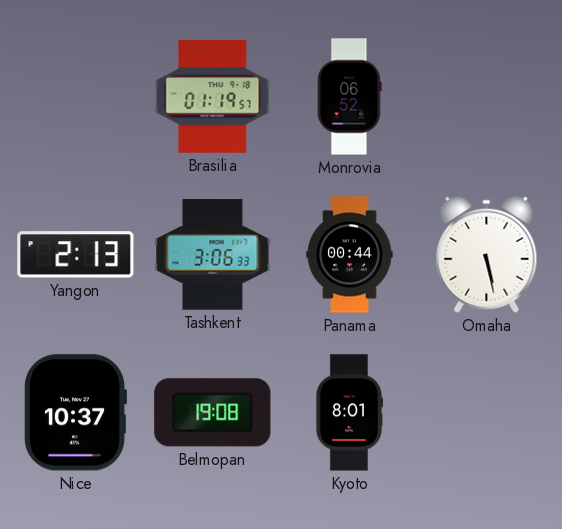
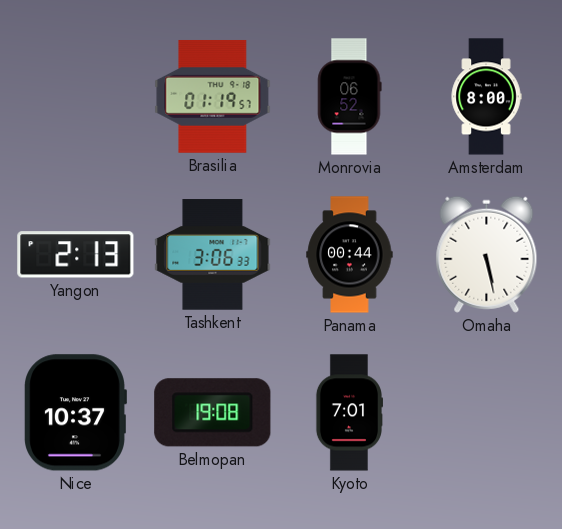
Amsterdam: none -> 8:00
Kyoto: 8:01 -> 7:01
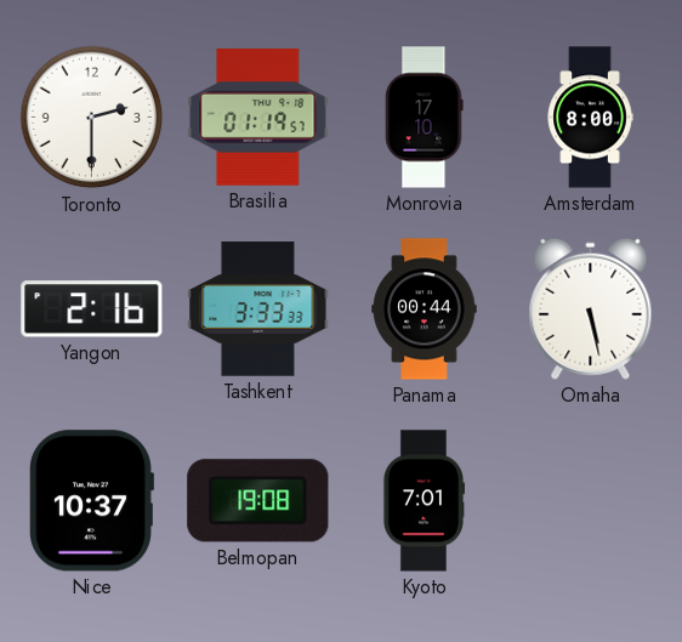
Toronto: none -> 2:30
Monrovia: 06:52 -> 17:10
Yangon: 2:13 -> 2:16
Tashkent: 3:06 -> 3:33
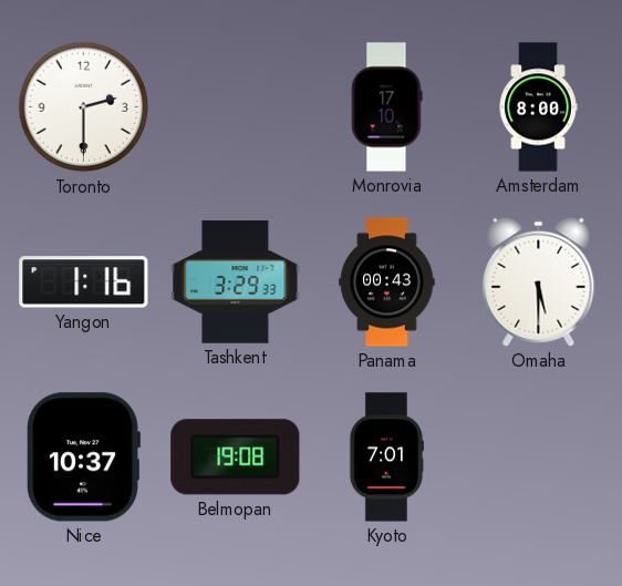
Brasilia: 01:19 -> none
Yangon: 2:16 -> 1:16
Tashkent: 3:33 -> 3:29
Panama: 00:44 -> 00:43
Omaha: 5:28 -> 5:30
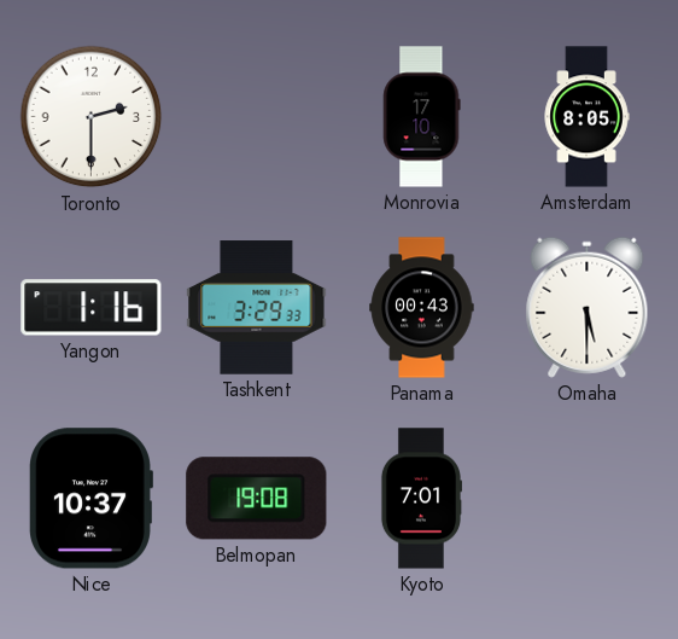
Amsterdam: 8:00 -> 8:05
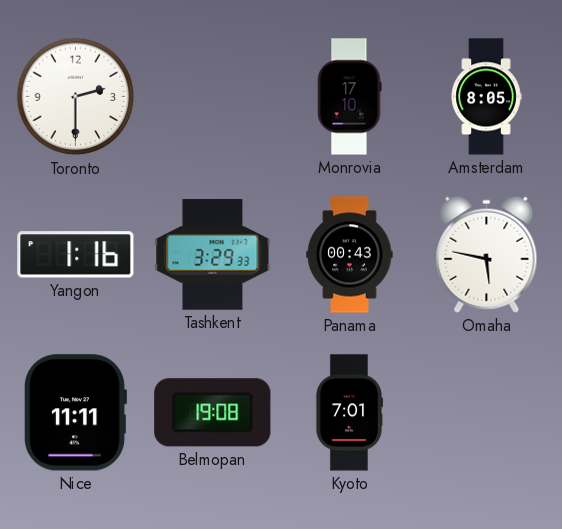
Omaha: 5:30 -> 5:47
Nice: 10:37 -> 11:11
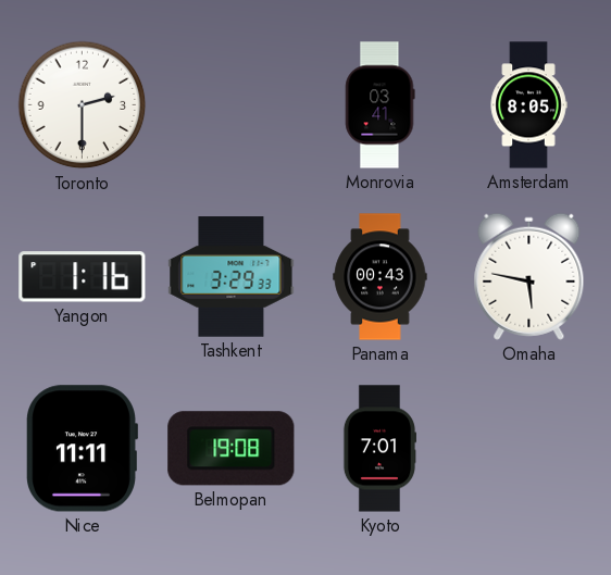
Monrovia: 17:10 -> 03:41
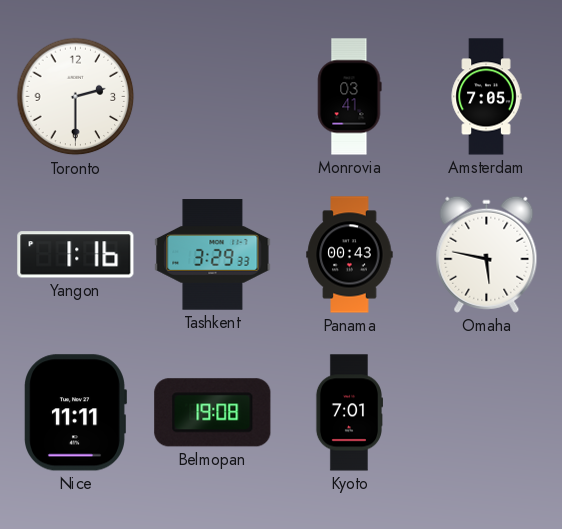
Amsterdam: 8:05 -> 7:05
